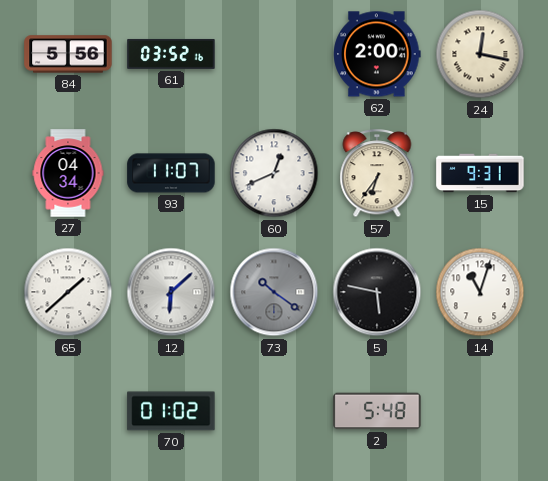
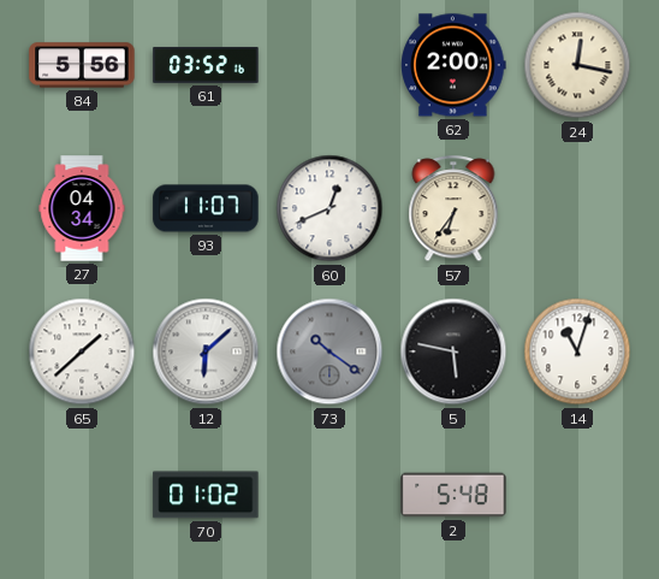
15: 9:31 -> none
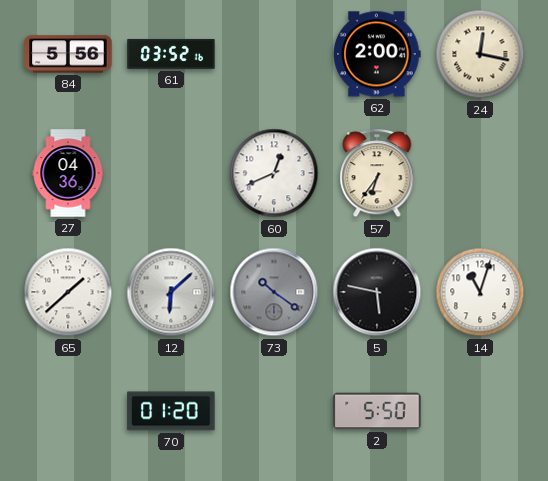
27: 04:34 -> 04:36
93: 11:07 -> none
70: 01:02 -> 01:20
2: 5:48 -> 5:50
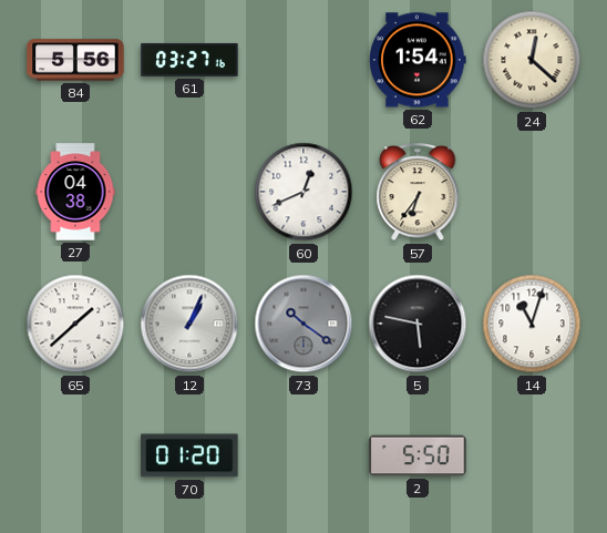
61: 03:52 -> 03:27
62: 2:00 -> 1:54
24: 12:17 -> 12:22
27: 04:36 -> 04:38
12: 6:08 -> 1:04
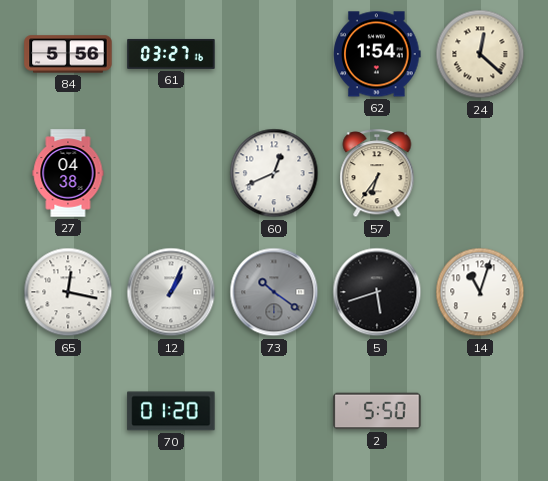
65: 1:38 -> 12:17
5: 5:47 -> 5:42
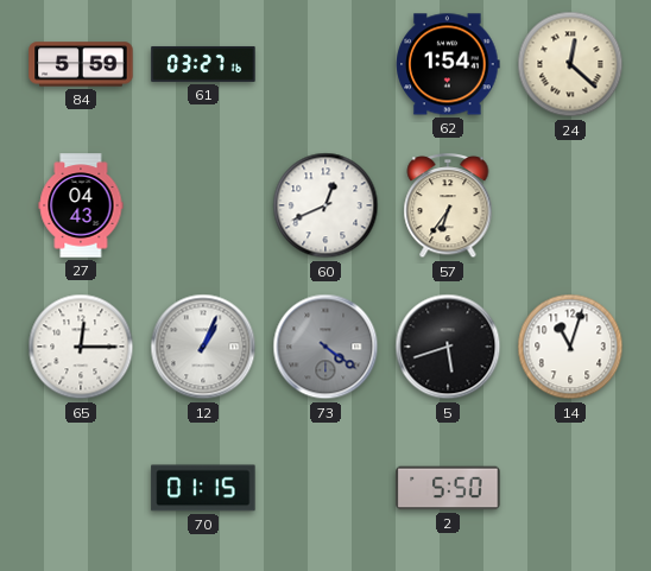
84: 5:56 -> 5:59
27: 04:38 -> 04:43
65: 12:17 -> 12:15
73: 10:21 -> 4:21
70: 01:20 -> 01:15
